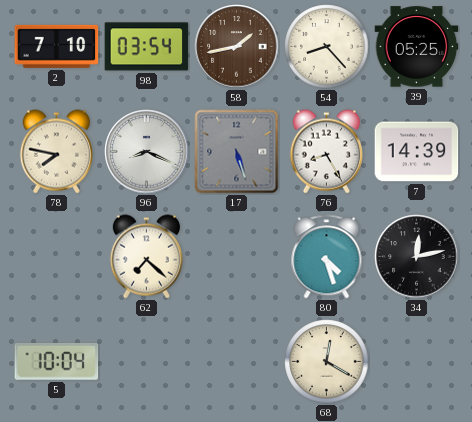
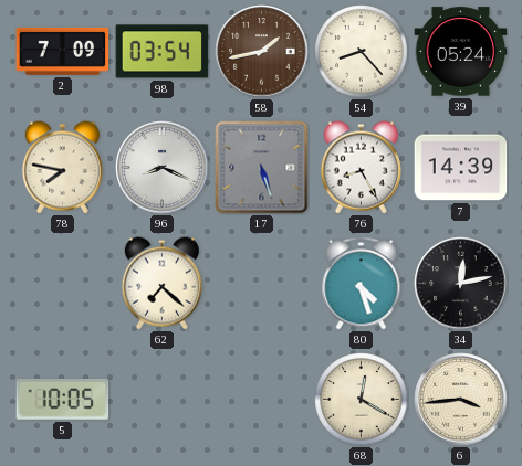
2: 7:10 -> 7:09
39: 05:25 -> 05:24
5: 10:04 -> 10:05
6: none -> 3:44
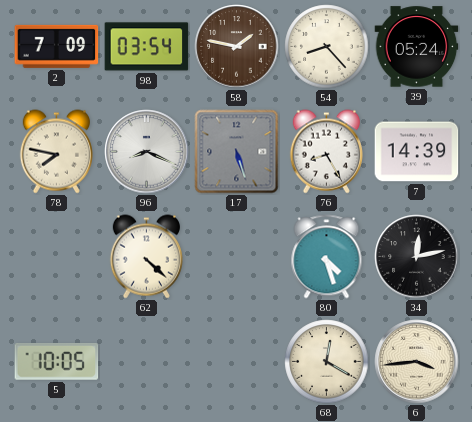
58: 1:43 -> 1:47
62: 7:22 -> 4:22
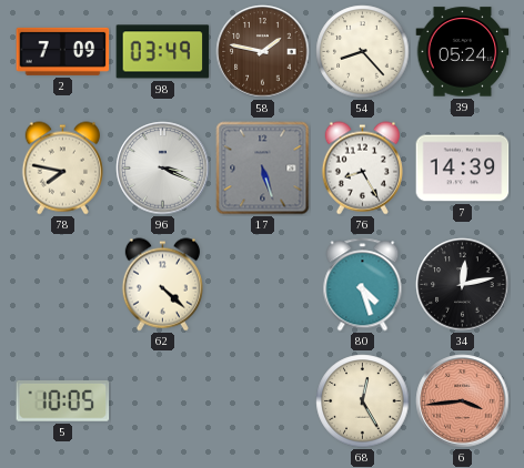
98: 03:54 -> 03:49
96: 8:19 -> 3:19
68: 12:20 -> 12:25
6 dial: cream -> salmon
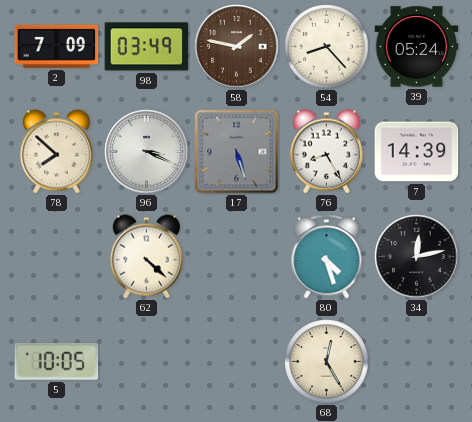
78: 7:47 -> 7:52
6: 3:44 -> none
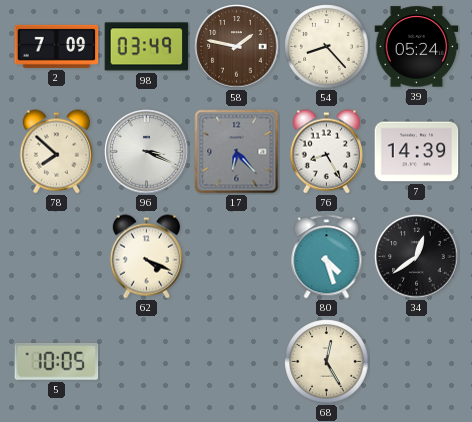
17: 5:27 -> 6:23
62: 4:22 -> 4:19
34: 12:13 -> 12:39
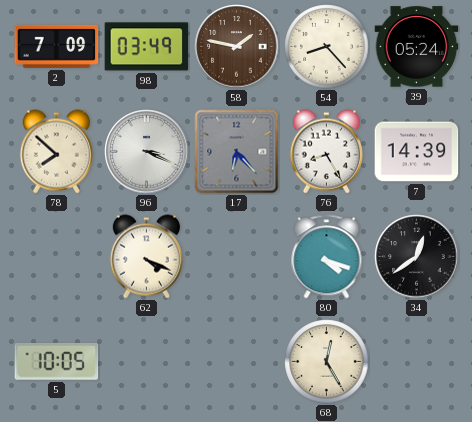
80: 4:27 -> 4:18
